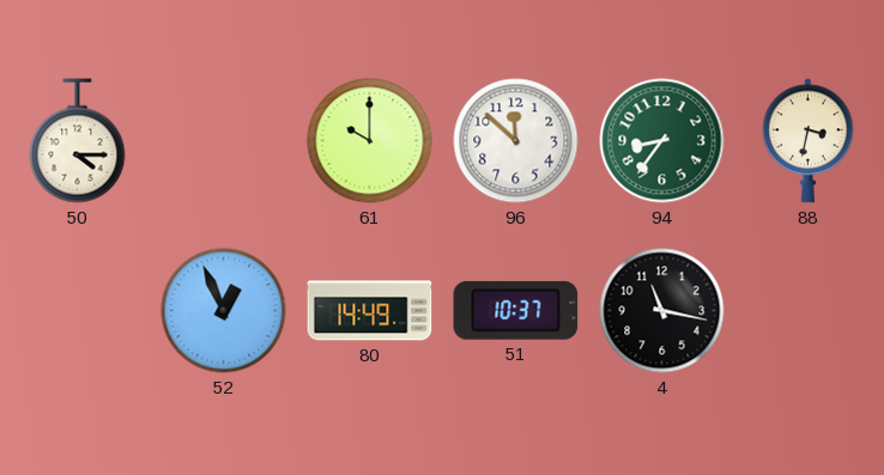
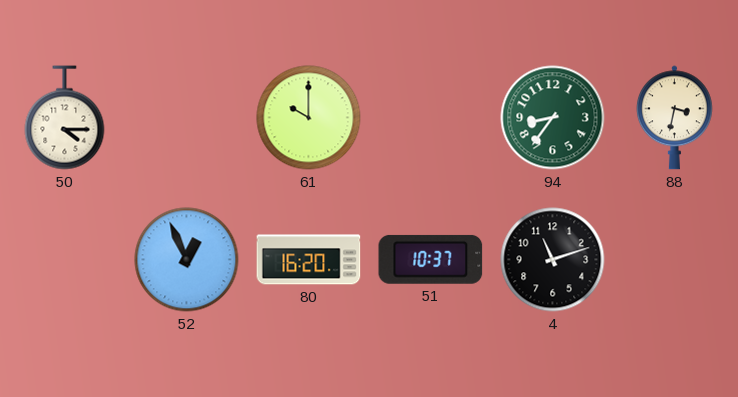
96: 11:52 -> none
80: 14:49 -> 16:20
4: 11:17 -> 11:12
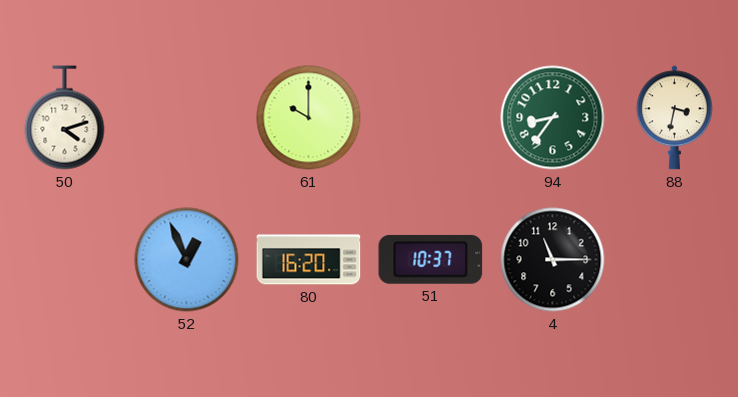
50: 4:15 -> 4:12
4: 11:12 -> 11:15
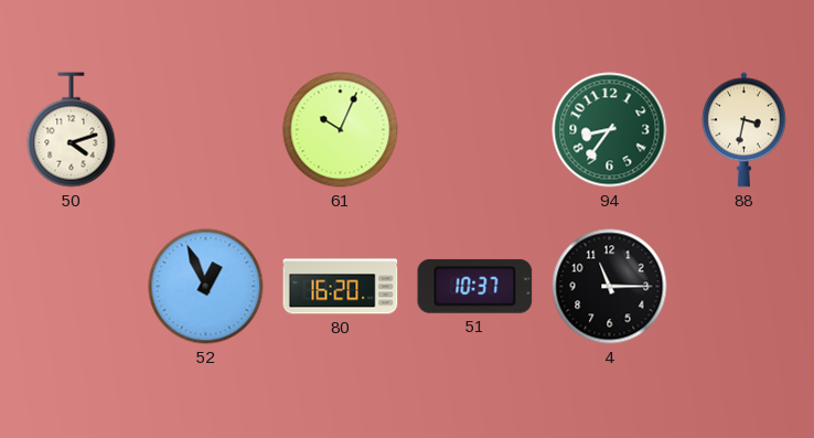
61: 10:00 -> 10:04
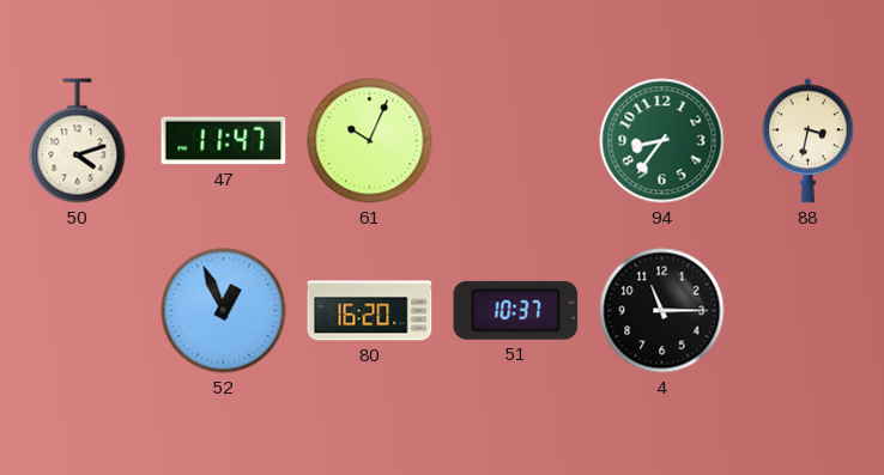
47: none -> 11:47
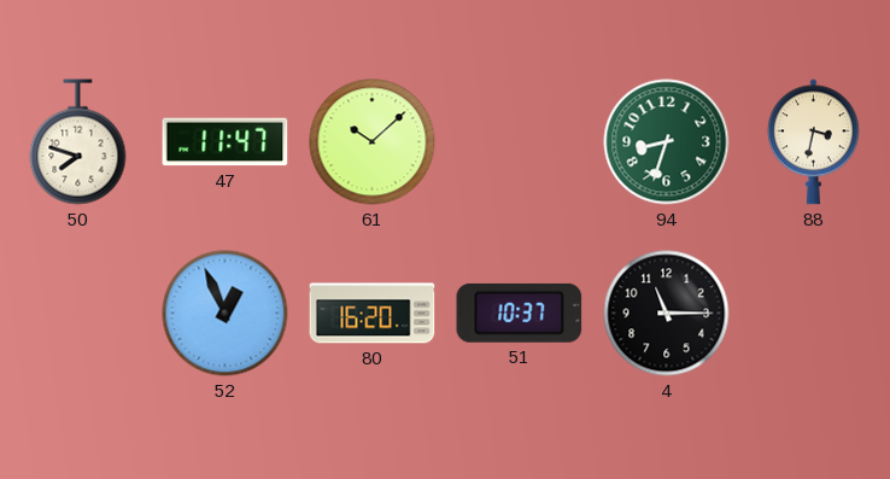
50: 4:12 -> 7:48
61: 10:04 -> 10:08
94: 8:36 -> 8:33
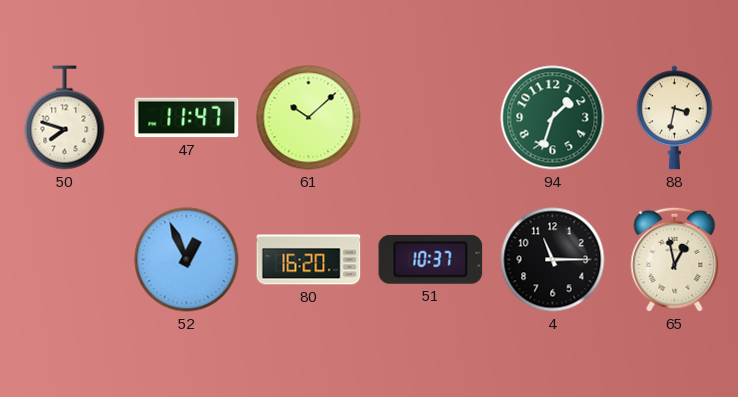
94: 8:33 -> 1:33
65: none -> 12:58
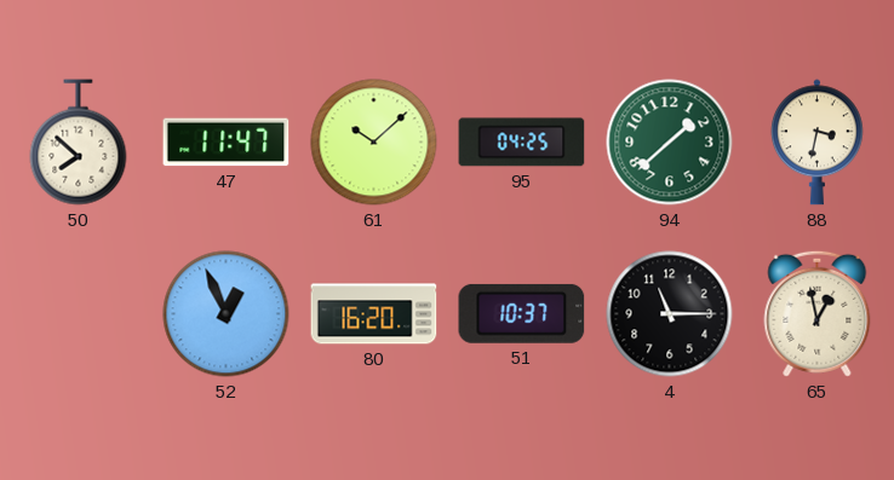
50: 7:48 -> 7:52
95: none -> 04:25
94: 1:33 -> 1:38
